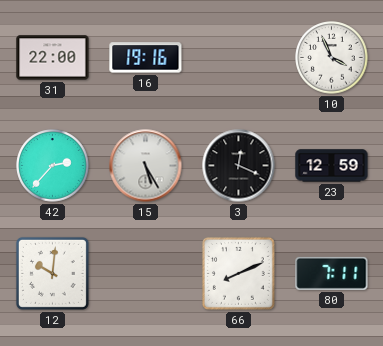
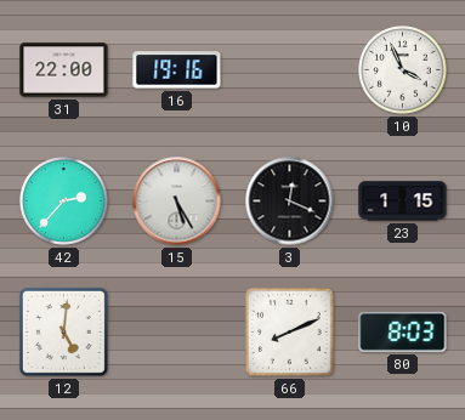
23: 12:59 -> 1:15
12: 10:01 -> 5:01
80: 7:11 -> 8:03
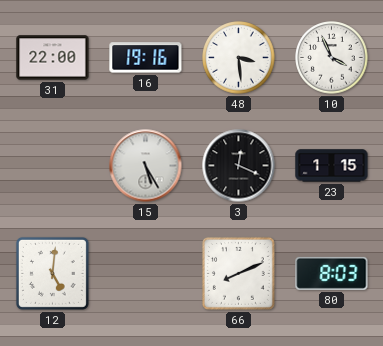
48: none -> 3:29
42: 2:37 -> none
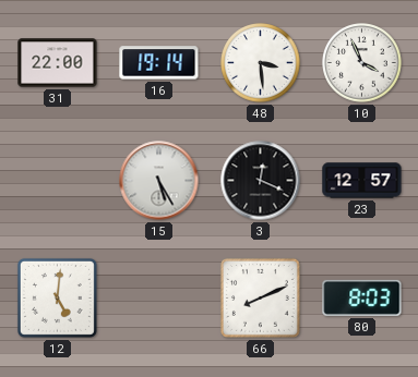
16: 19:16 -> 19:14
23: 1:15 -> 12:57
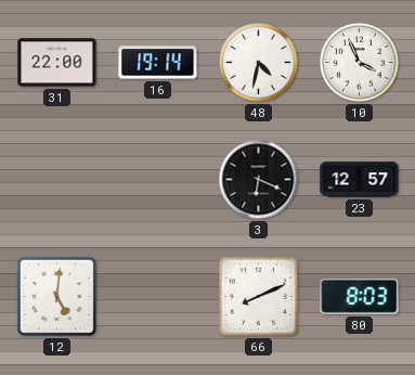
48: 3:29 -> 4:32
15: 5:25 -> none
3: 12:19 -> 6:19
